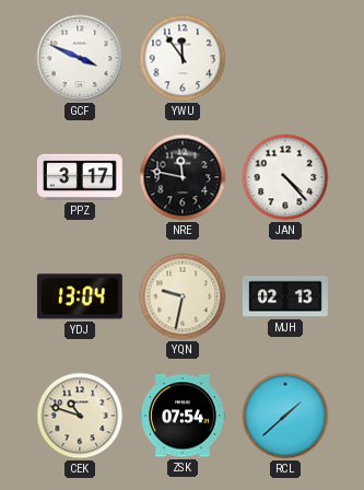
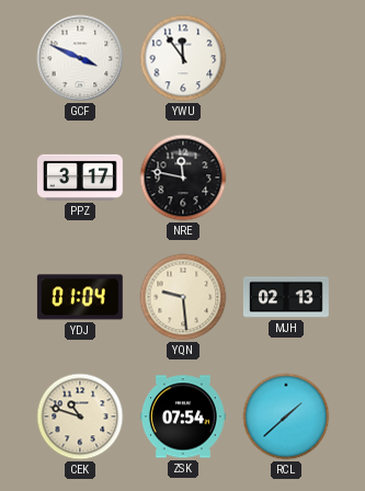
JAN: 4:23 -> none
YDJ: 13:04 -> 01:04
YQN: 9:32 -> 9:29
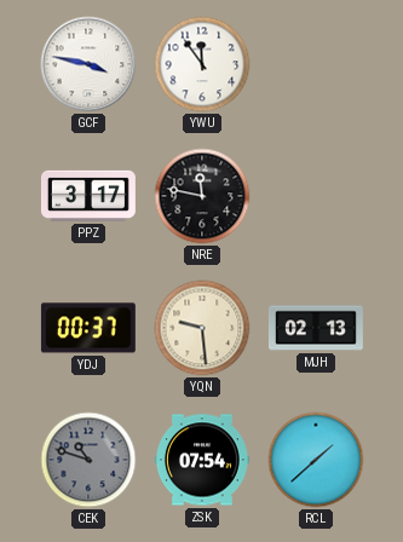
GCF: 3:49 -> 3:47
YDJ: 01:04 -> 00:37
CEK dial: cream -> grey
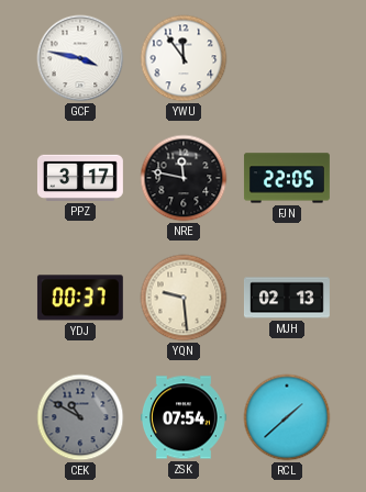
FJN: none -> 22:05
CEK: 10:48 -> 10:50
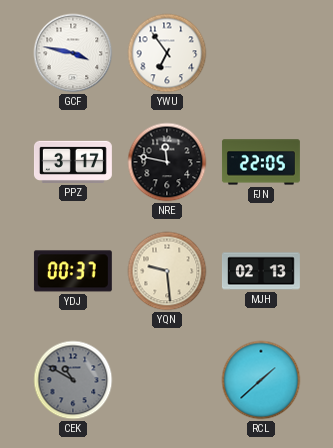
YWU: 11:54 -> 6:54
ZSK: 07:54 -> none
